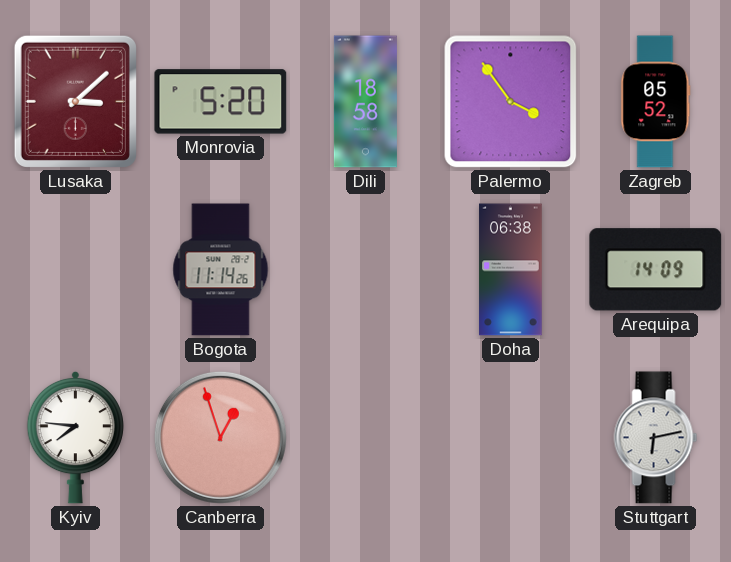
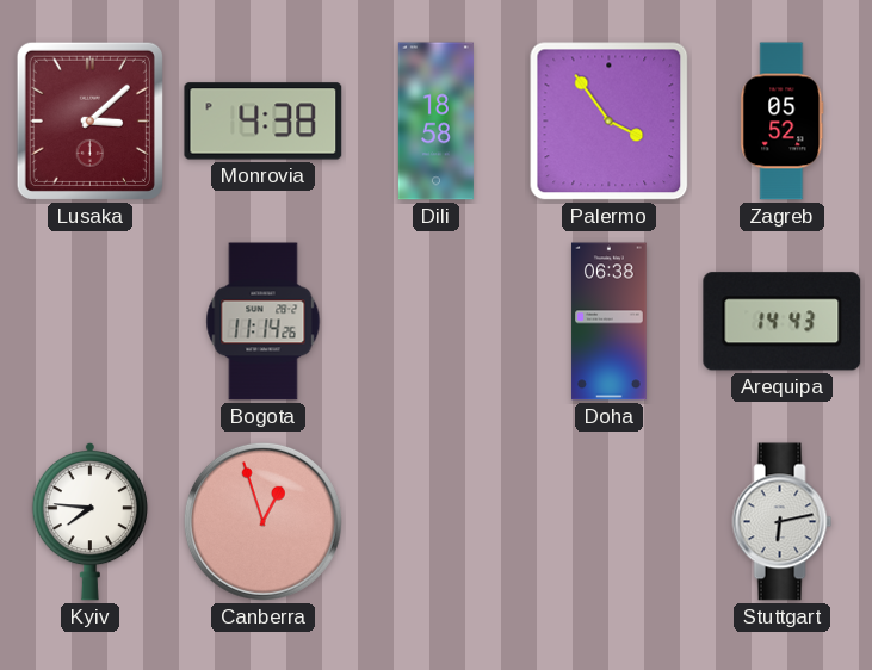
Monrovia: 5:20 -> 4:38
Arequipa: 14:09 -> 14:43
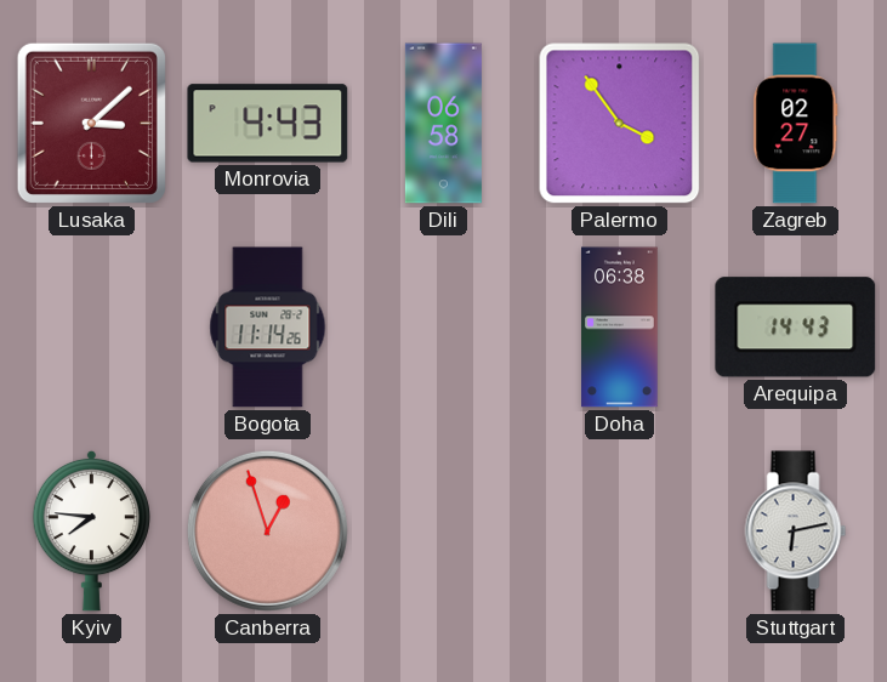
Monrovia: 4:38 -> 4:43
Dili: 18:58 -> 06:58
Zagreb: 05:52 -> 02:27
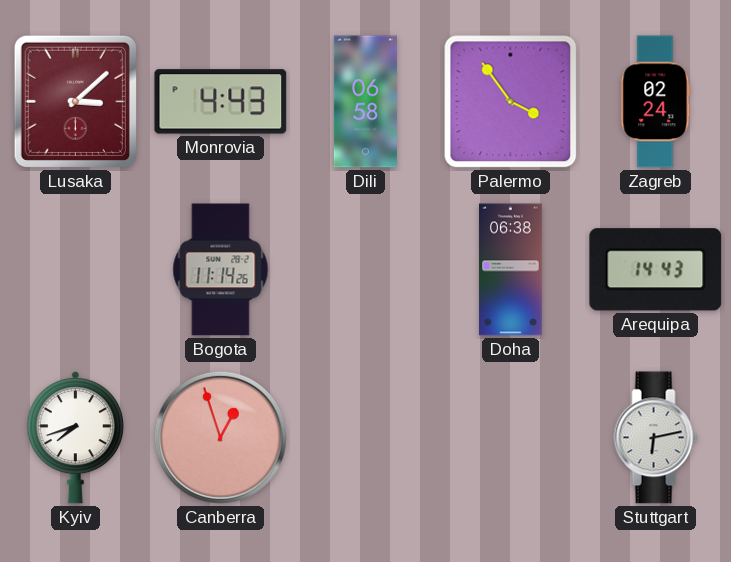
Zagreb: 02:27 -> 02:24
Kyiv: 7:46 -> 7:42
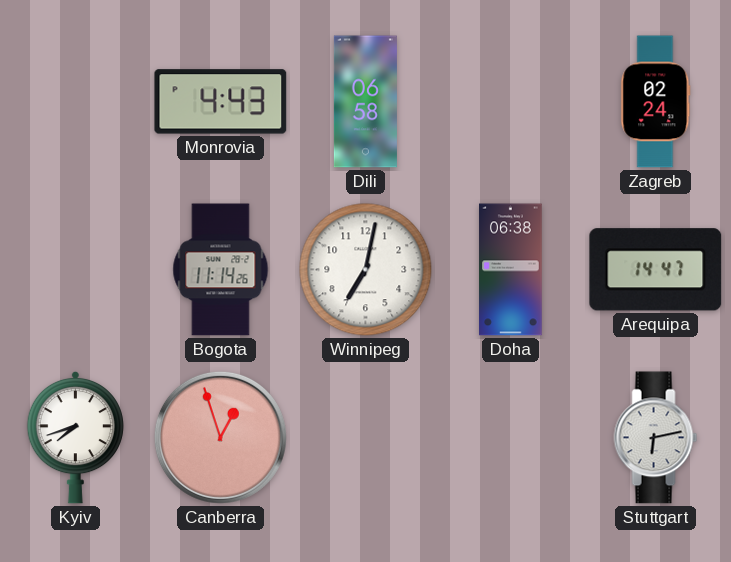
Lusaka: 3:08 -> none
Palermo: 3:54 -> none
Winnipeg: none -> 7:02
Arequipa: 14:43 -> 14:47
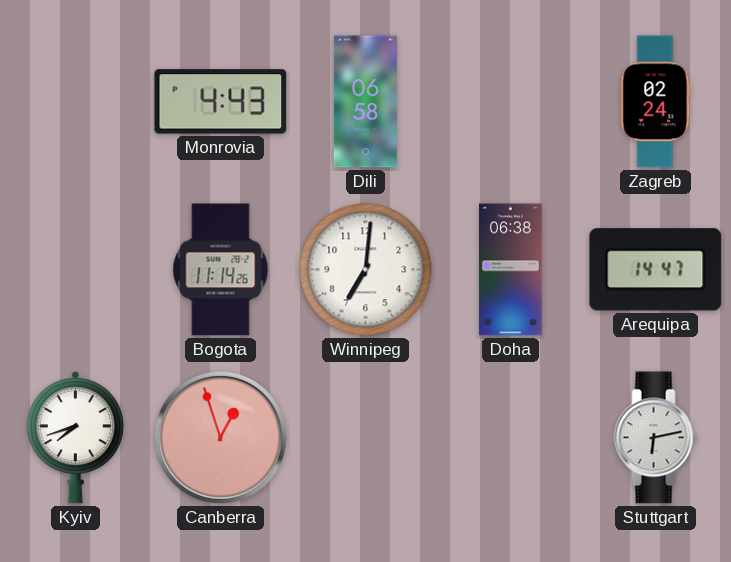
Winnipeg: 7:02 -> 7:01
